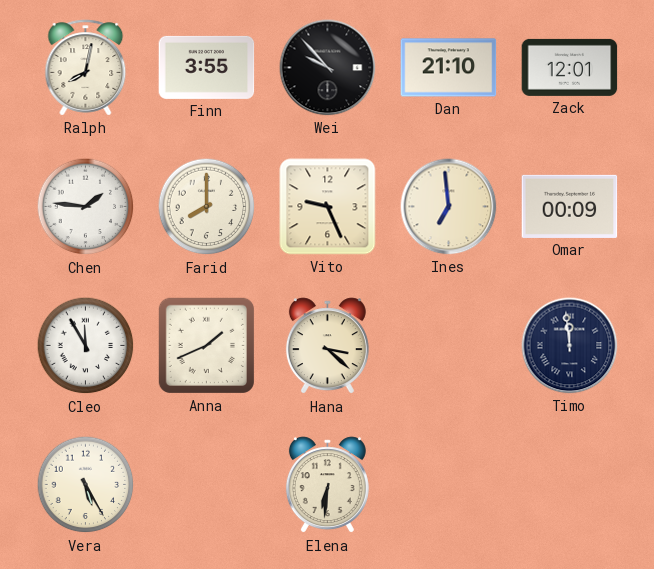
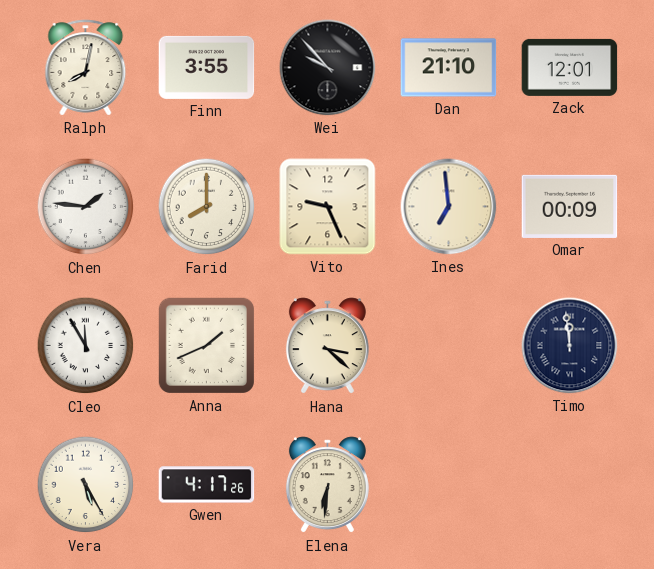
Gwen: none -> 4:17
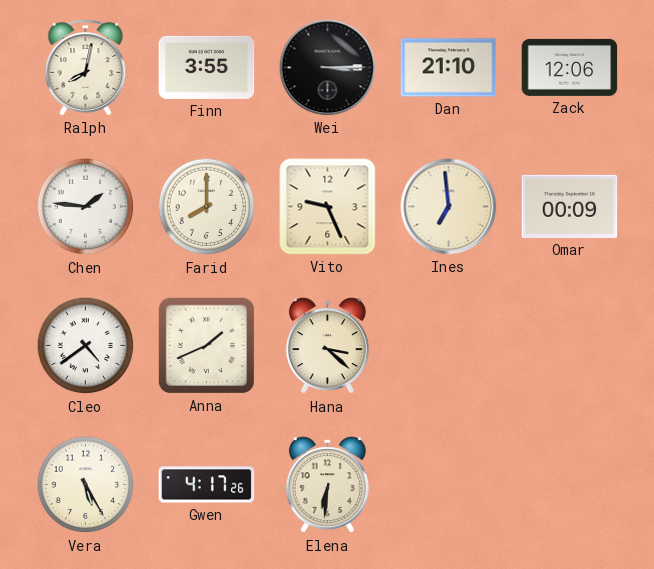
Wei: 9:53 -> 3:15
Zack: 12:01 -> 12:06
Cleo: 11:55 -> 4:39
Timo: 11:59 -> none
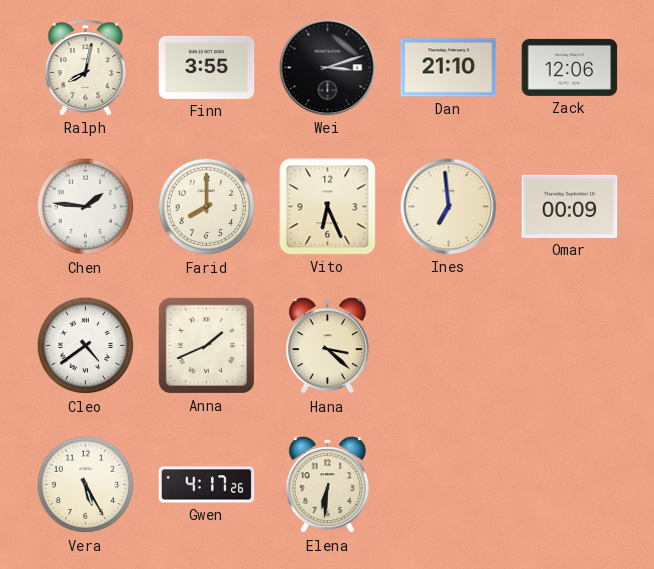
Wei: 3:15 -> 3:12
Vito: 9:26 -> 6:26
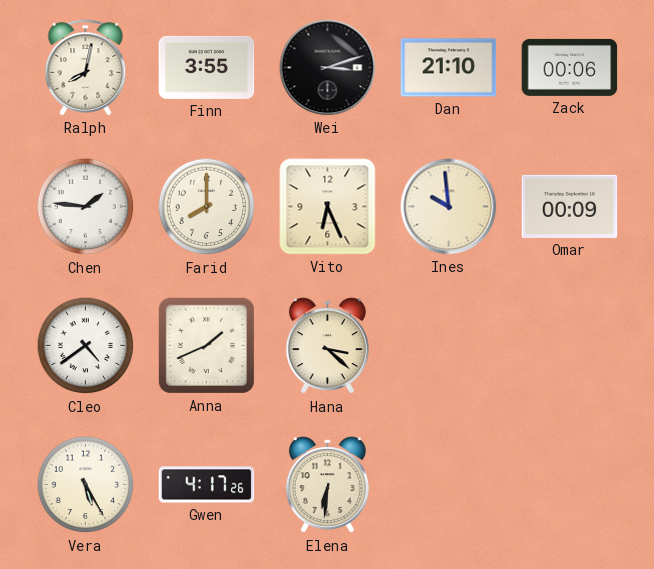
Zack: 12:06 -> 00:06
Ines: 6:59 -> 9:59
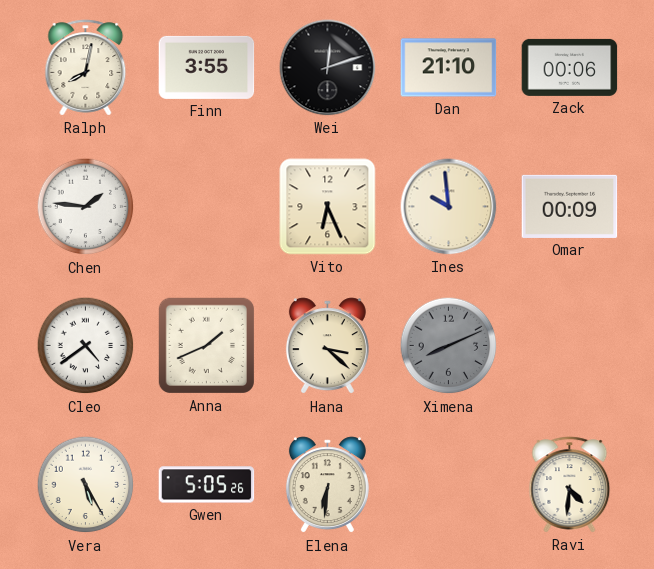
Wei: 3:12 -> 12:12
Farid: 8:00 -> none
Ximena: none -> 8:11
Gwen: 4:17 -> 5:05
Ravi: none -> 4:31
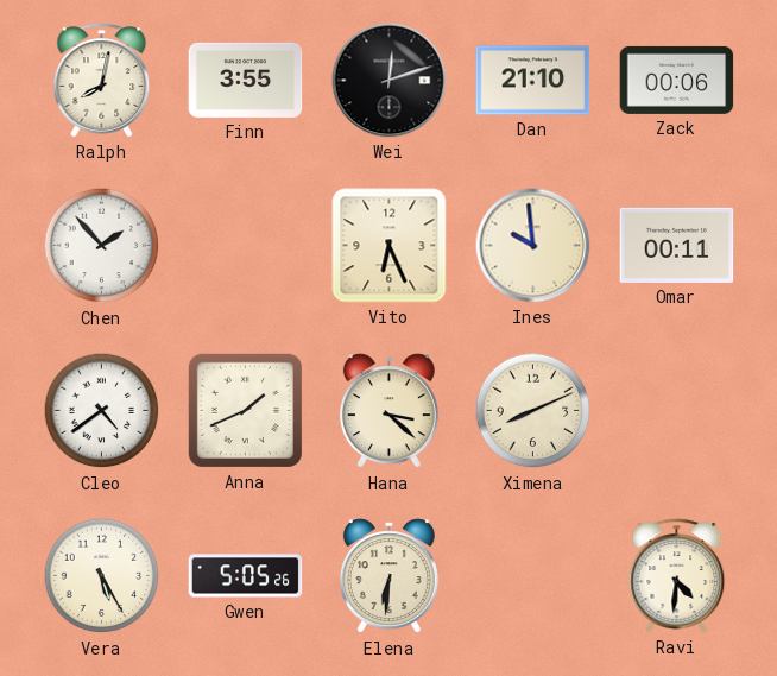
Chen: 1:46 -> 1:53
Omar: 00:09 -> 00:11
Ximena dial: grey -> cream
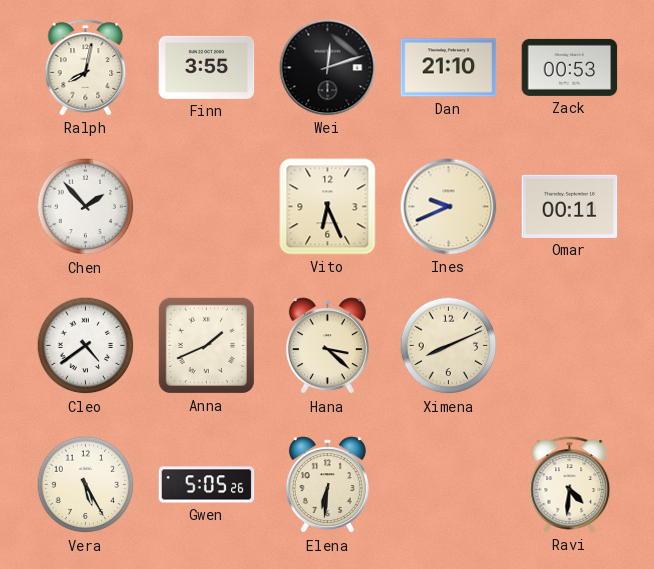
Zack: 00:06 -> 00:53
Ines: 9:59 -> 9:41
